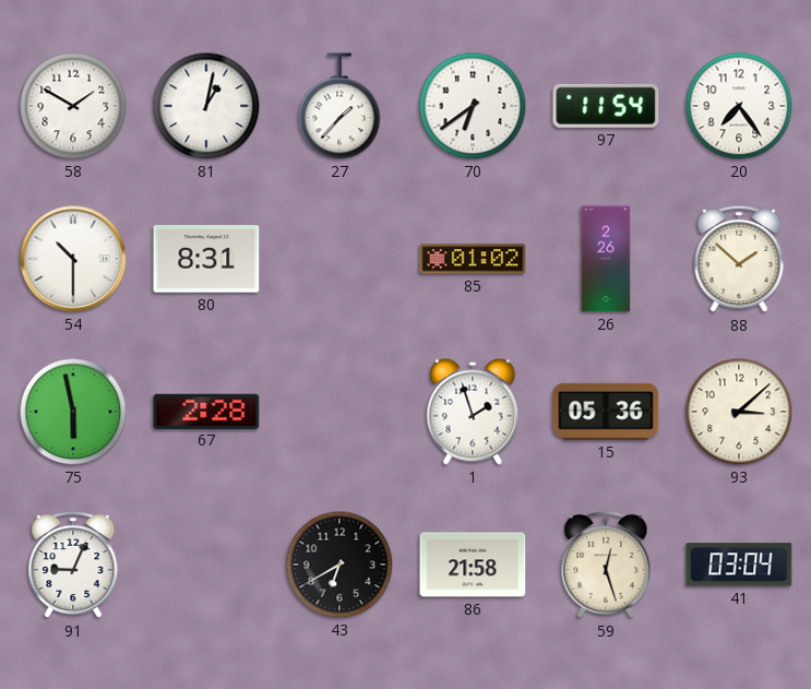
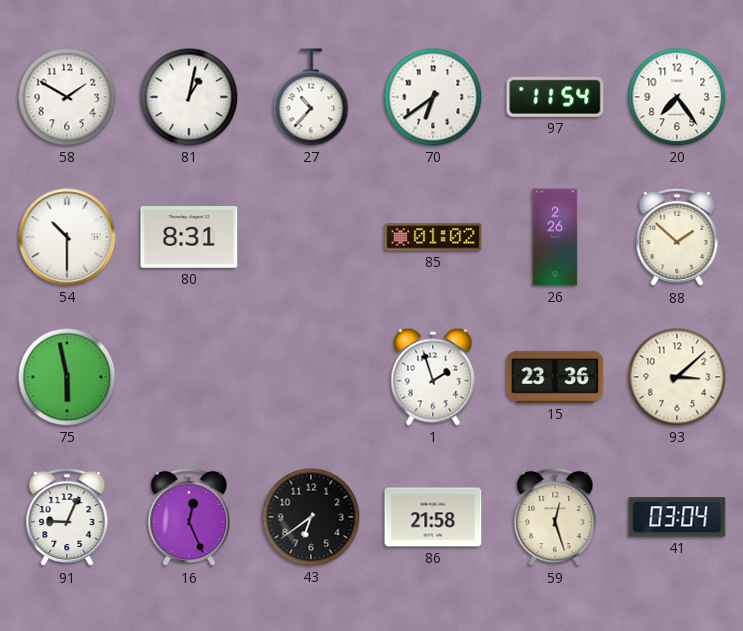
27: 1:37 -> 10:37
67: 2:28 -> none
15: 05:36 -> 23:36
16: none -> 12:26
43: 6:40 -> 6:39
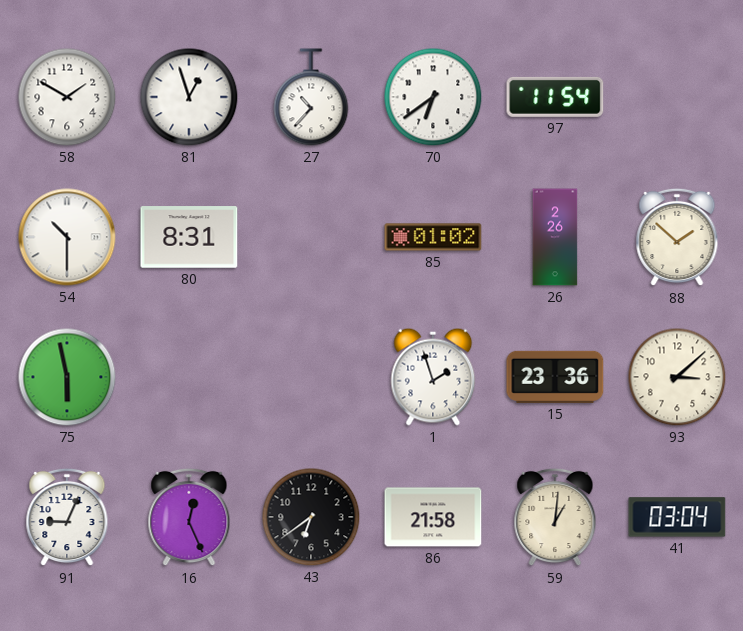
81: 1:02 -> 12:57
20: 7:24 -> none
59: 12:27 -> 1:01
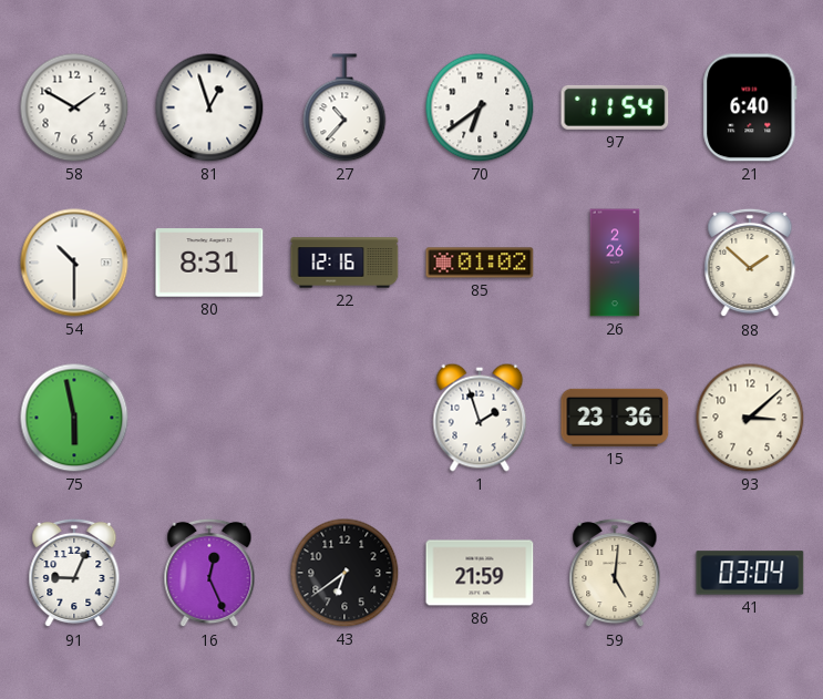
21: none -> 6:40
22: none -> 12:16
86: 21:58 -> 21:59
59: 1:01 -> 5:01
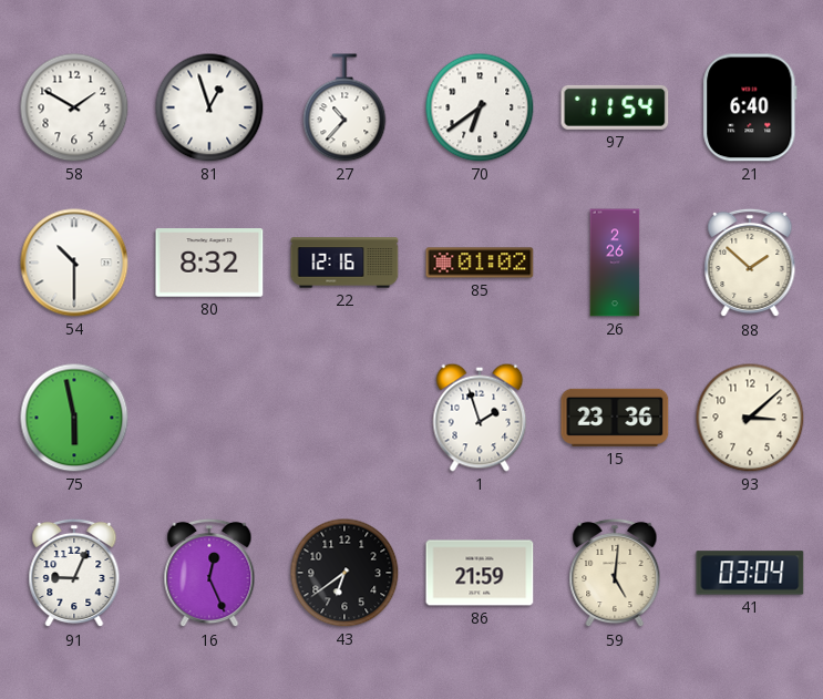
80: 8:31 -> 8:32
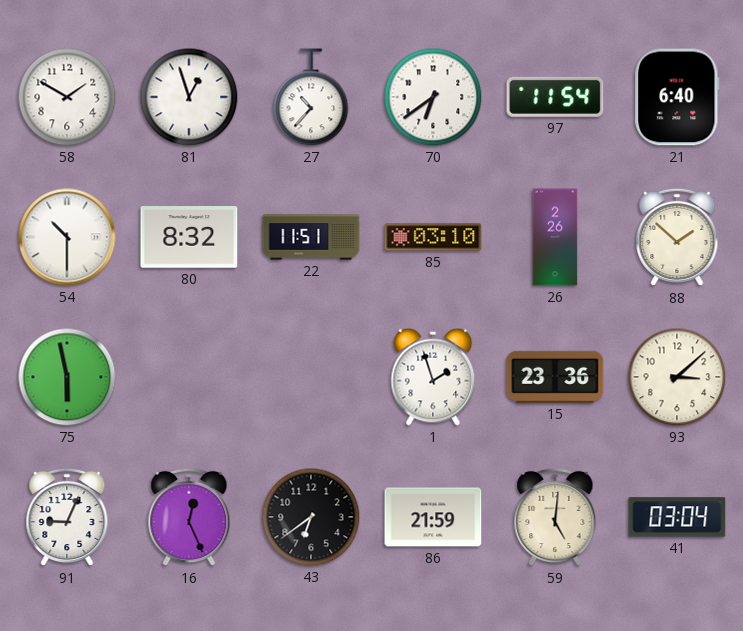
22: 12:16 -> 11:51
85: 01:02 -> 03:10
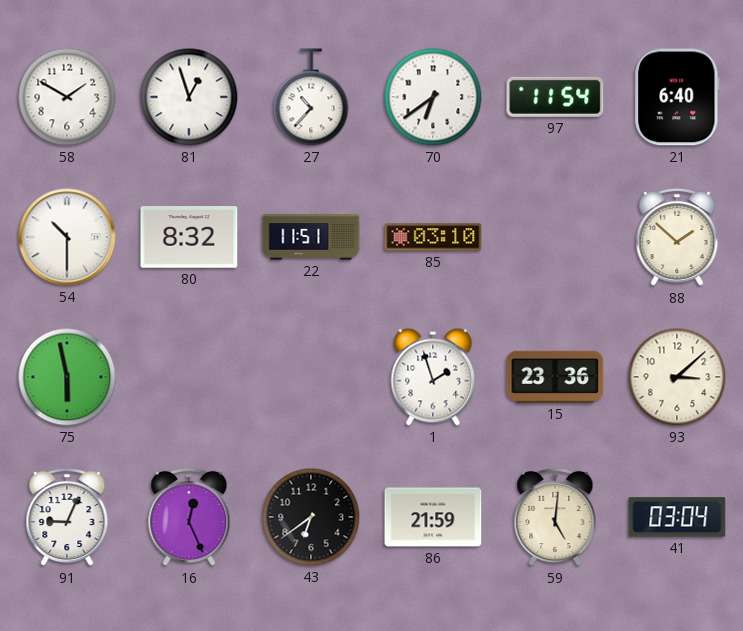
26: 2:26 -> none
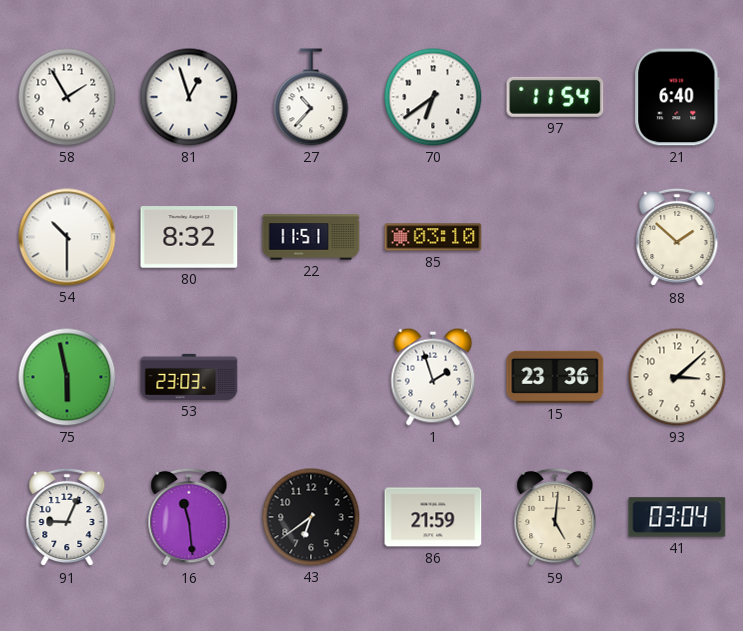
58: 1:50 -> 1:55
53: none -> 23:03
16: 12:26 -> 11:29
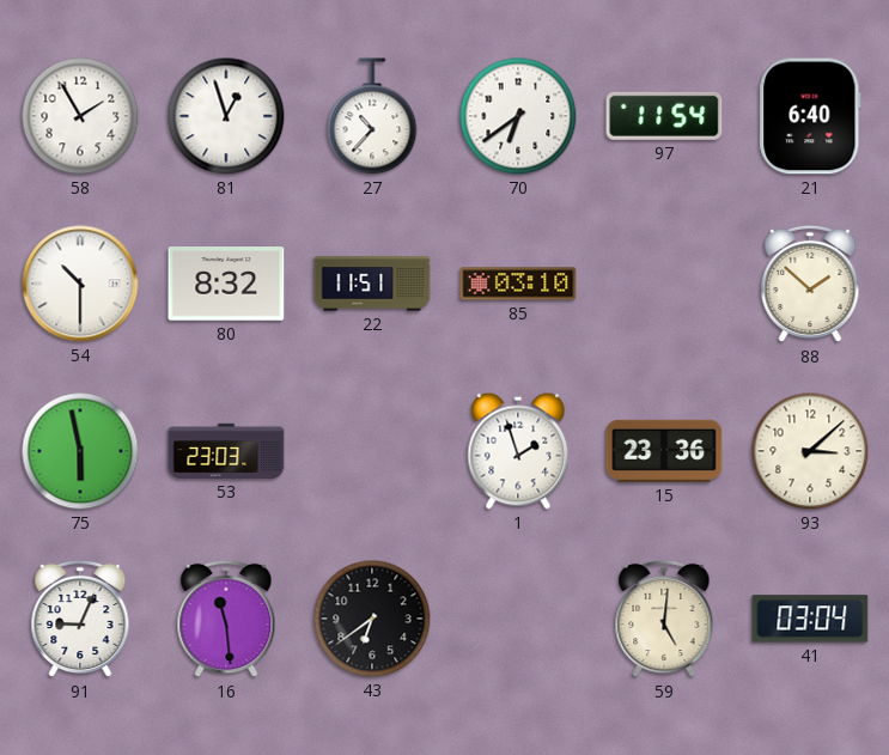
86: 21:59 -> none
